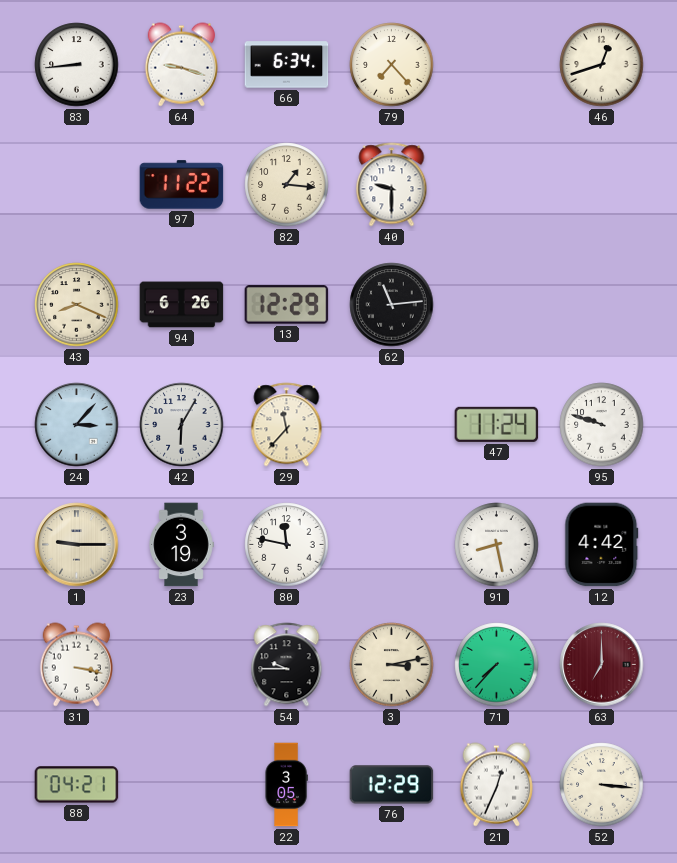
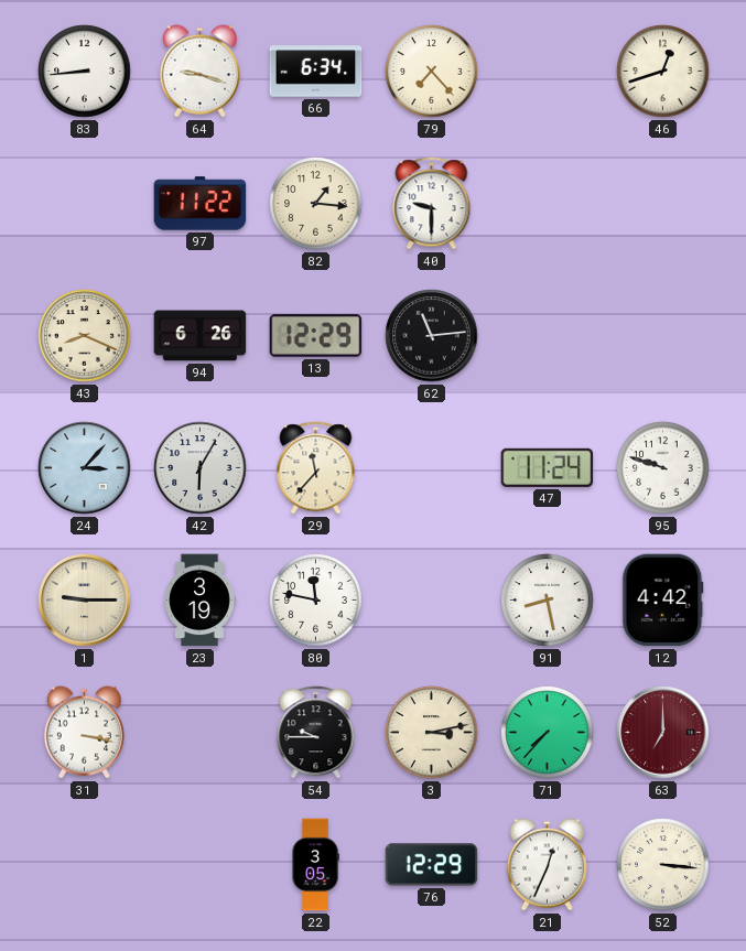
88: 04:21 -> none
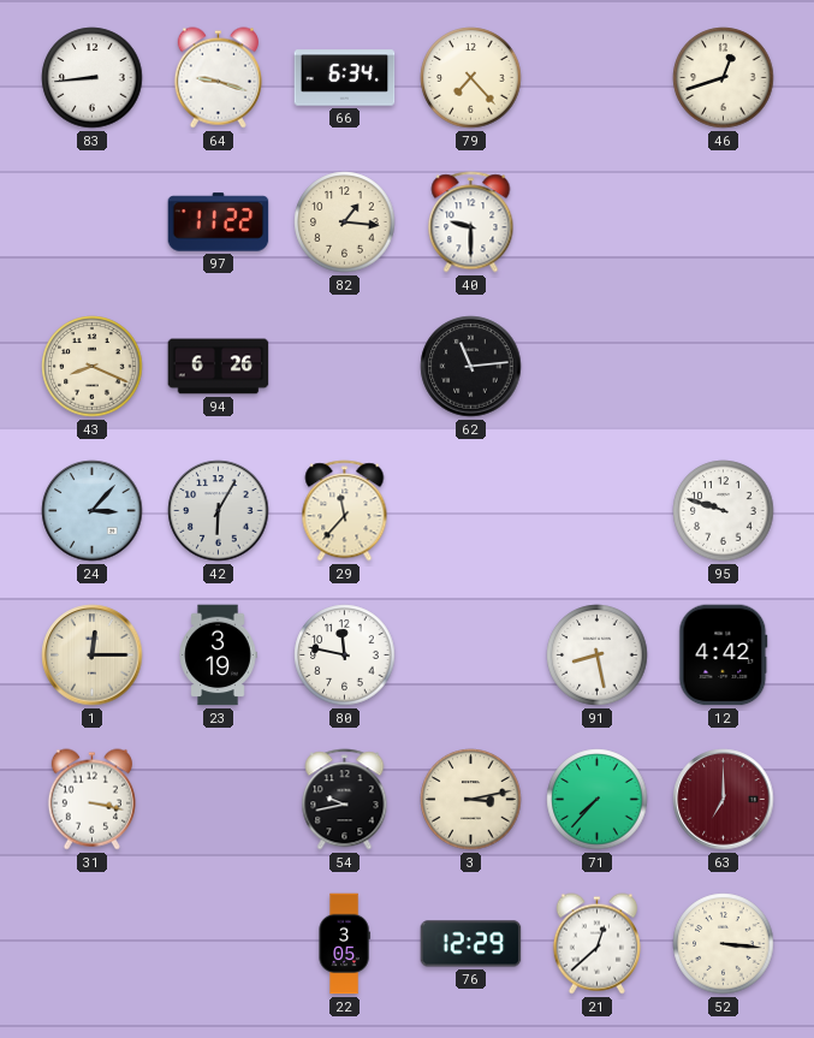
13: 12:29 -> none
47: 11:24 -> none
1: 9:15 -> 12:15
54: 9:45 -> 9:43
21: 12:34 -> 12:38
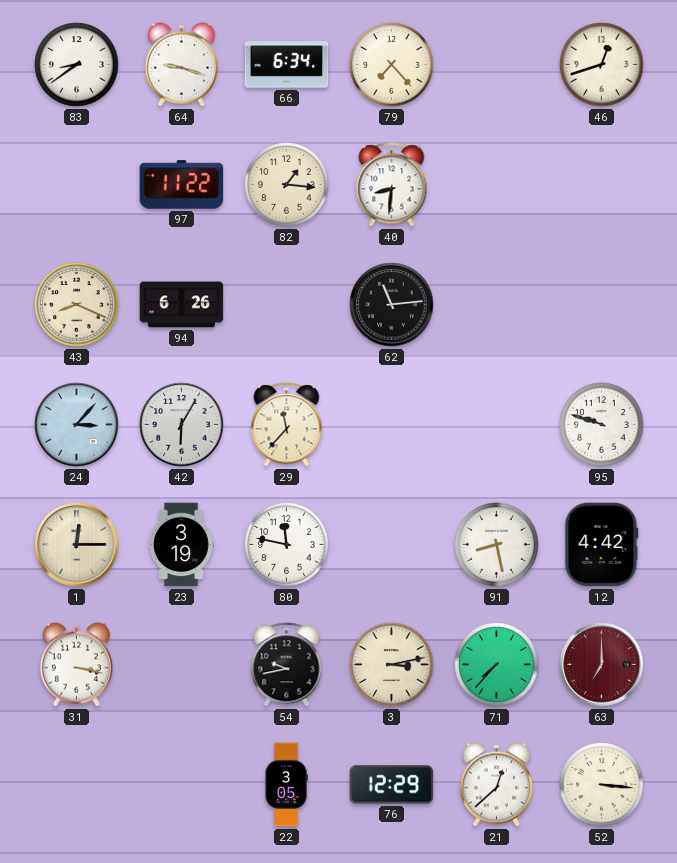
83: 8:44 -> 8:39
40: 9:30 -> 8:31
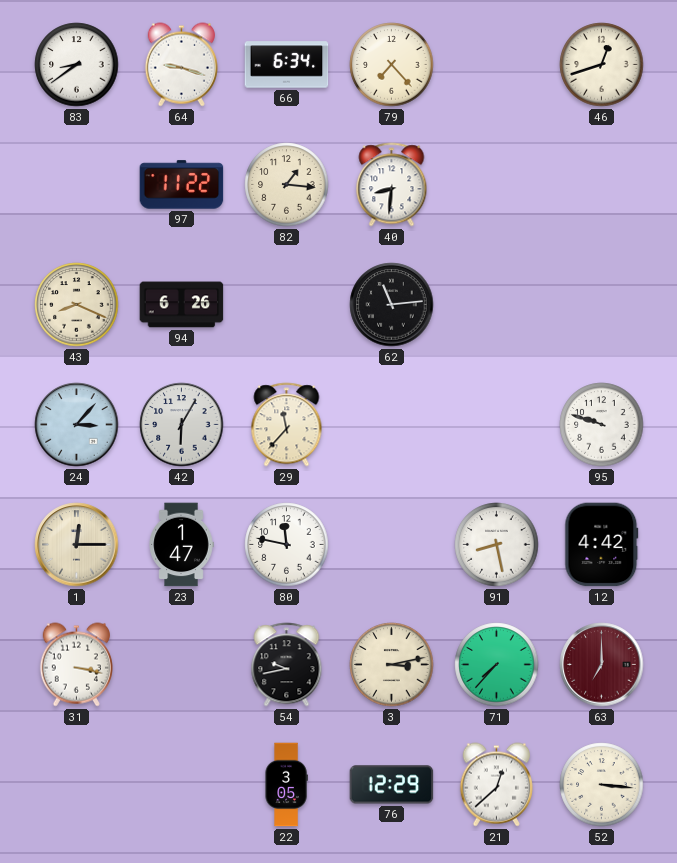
23: 3:19 -> 1:47
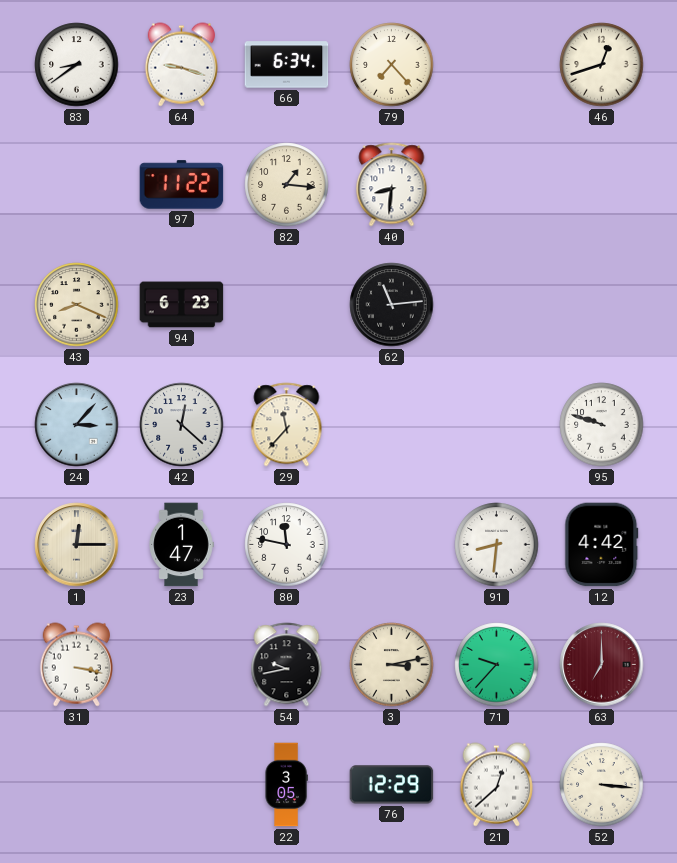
94: 6:26 -> 6:23
42: 6:05 -> 12:22
91: 8:28 -> 8:31
71: 7:37 -> 9:37
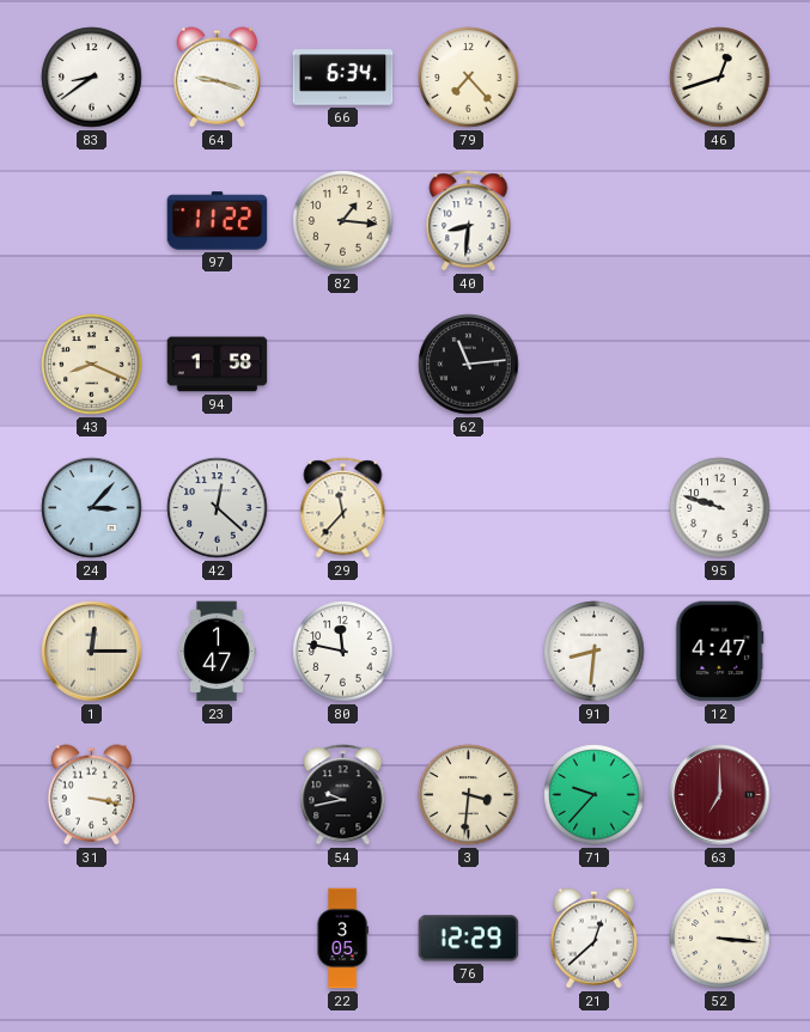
94: 6:23 -> 1:58
12: 4:42 -> 4:47
3: 3:13 -> 3:31
